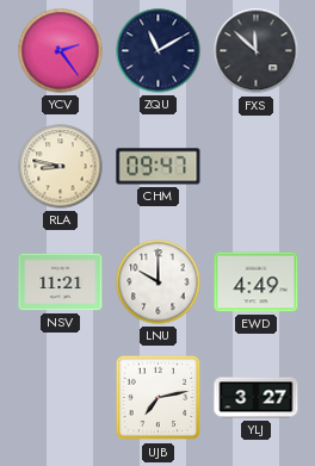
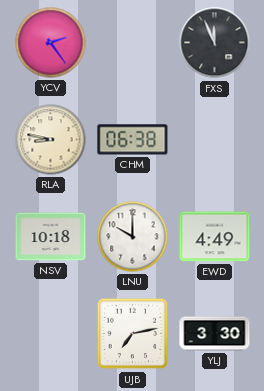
ZQU: 11:10 -> none
FXS: 11:52 -> 11:56
CHM: 09:47 -> 06:38
NSV: 11:21 -> 10:18
YLJ: 3:27 -> 3:30
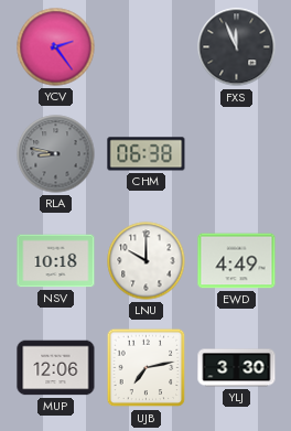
RLA dial: cream -> grey
MUP: none -> 12:06
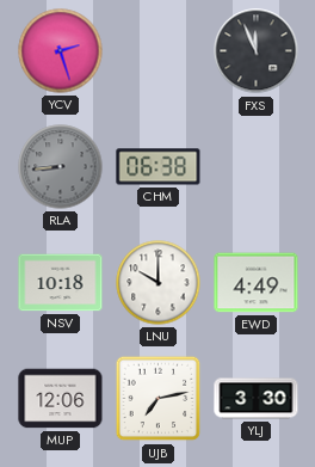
YCV: 2:24 -> 2:27
RLA: 8:47 -> 8:44
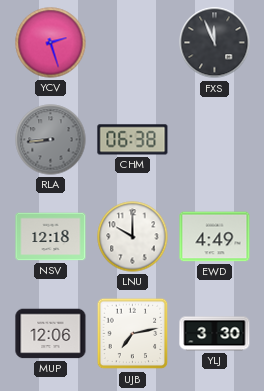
NSV: 10:18 -> 12:18
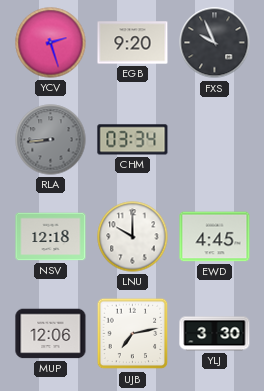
EGB: none -> 9:20
FXS: 11:56 -> 9:56
CHM: 06:38 -> 03:34
EWD: 4:49 -> 4:45
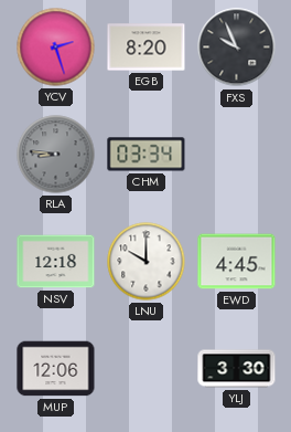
EGB: 9:20 -> 8:20
RLA: 8:44 -> 8:46
UJB: 7:13 -> none
